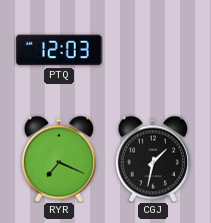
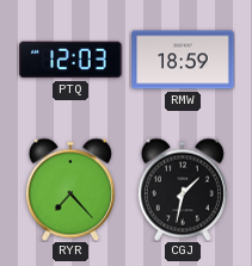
RMW: none -> 18:59
RYR: 7:19 -> 7:23
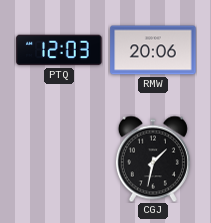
RMW: 18:59 -> 20:06
RYR: 7:23 -> none
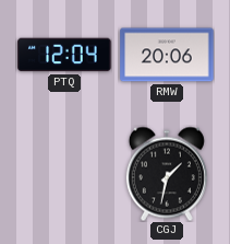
PTQ: 12:03 -> 12:04
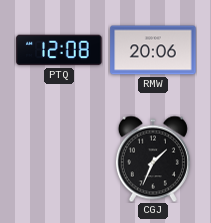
PTQ: 12:04 -> 12:08
CGJ: 1:32 -> 1:34
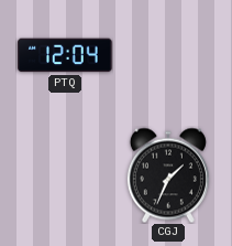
PTQ: 12:08 -> 12:04
RMW: 20:06 -> none
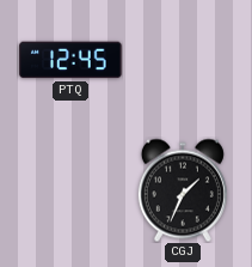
PTQ: 12:04 -> 12:45
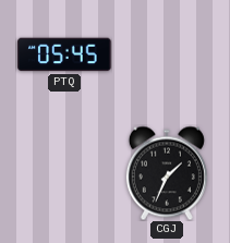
PTQ: 12:45 -> 05:45
